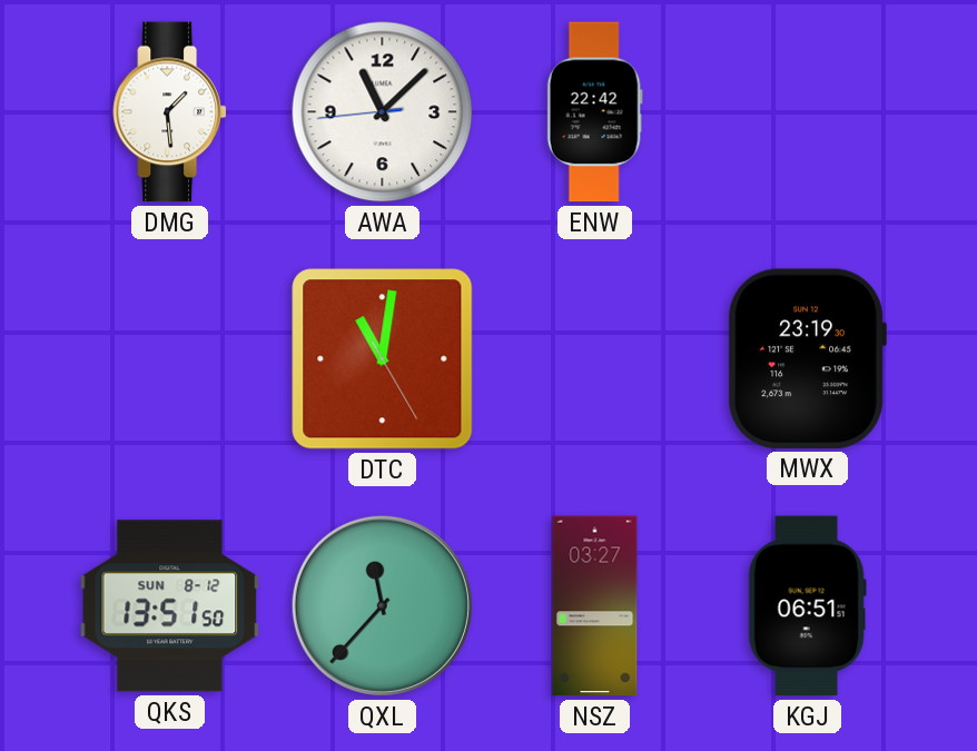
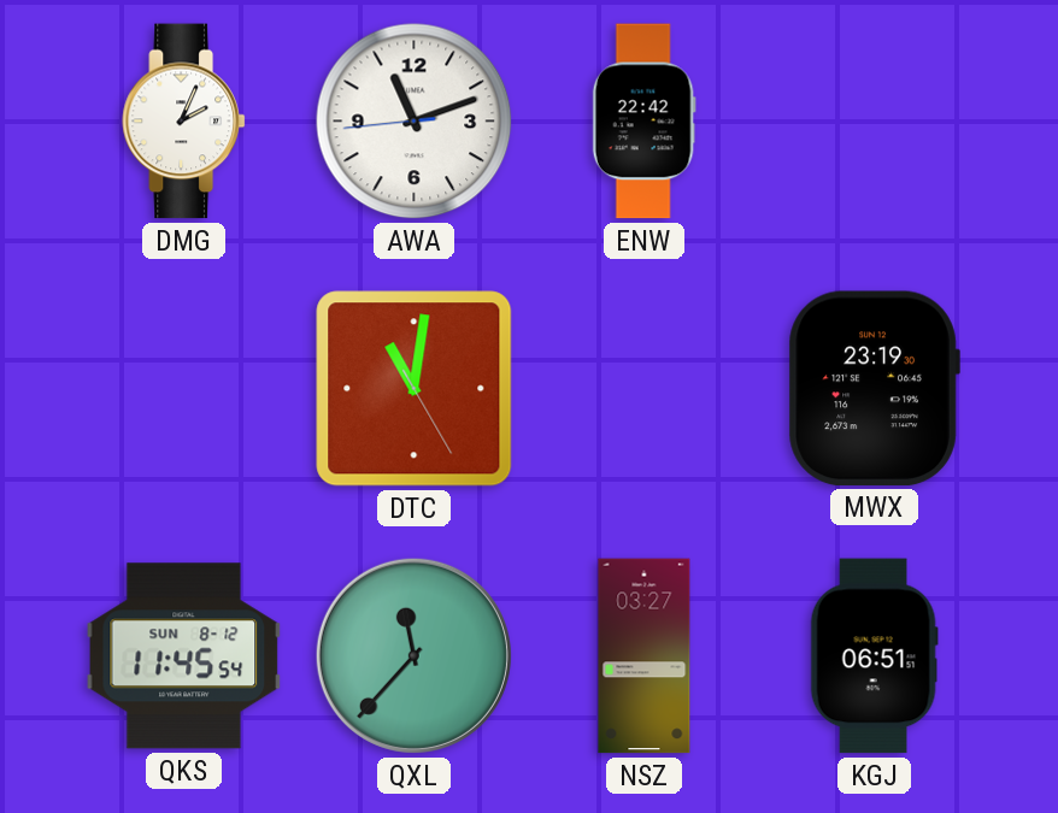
DMG: 1:29 -> 2:04
AWA: 11:07 -> 11:11
QKS: 13:51 -> 11:45
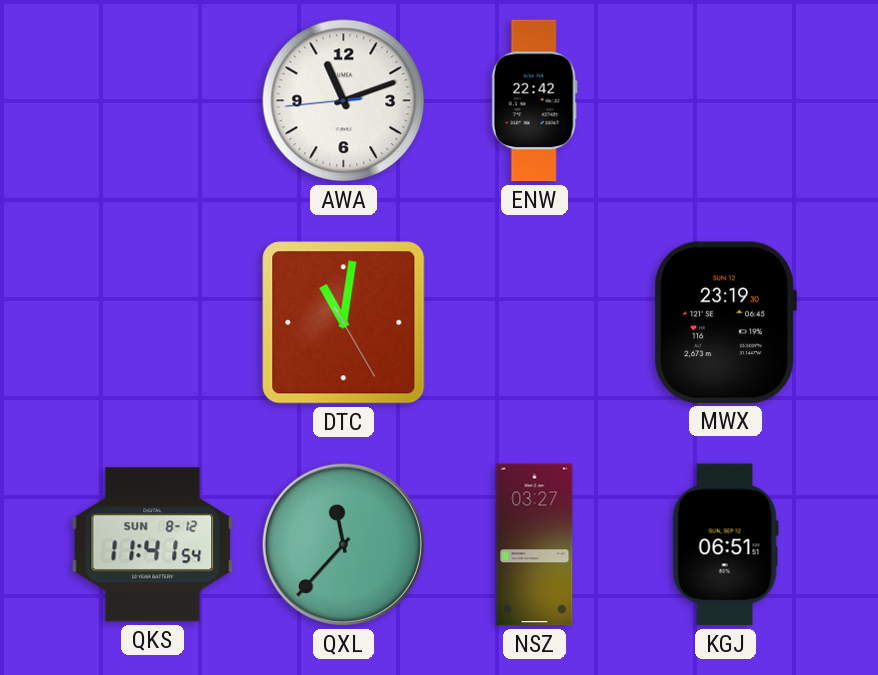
DMG: 2:04 -> none
QKS: 11:45 -> 11:41
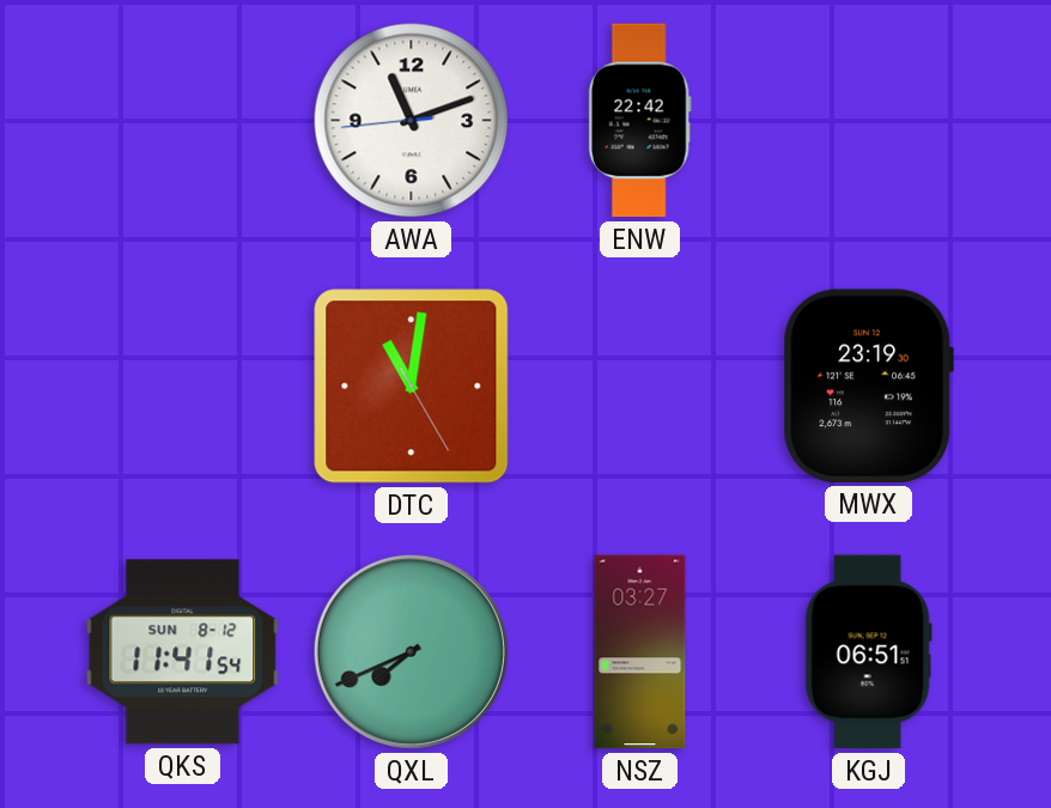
QXL: 11:37 -> 7:41
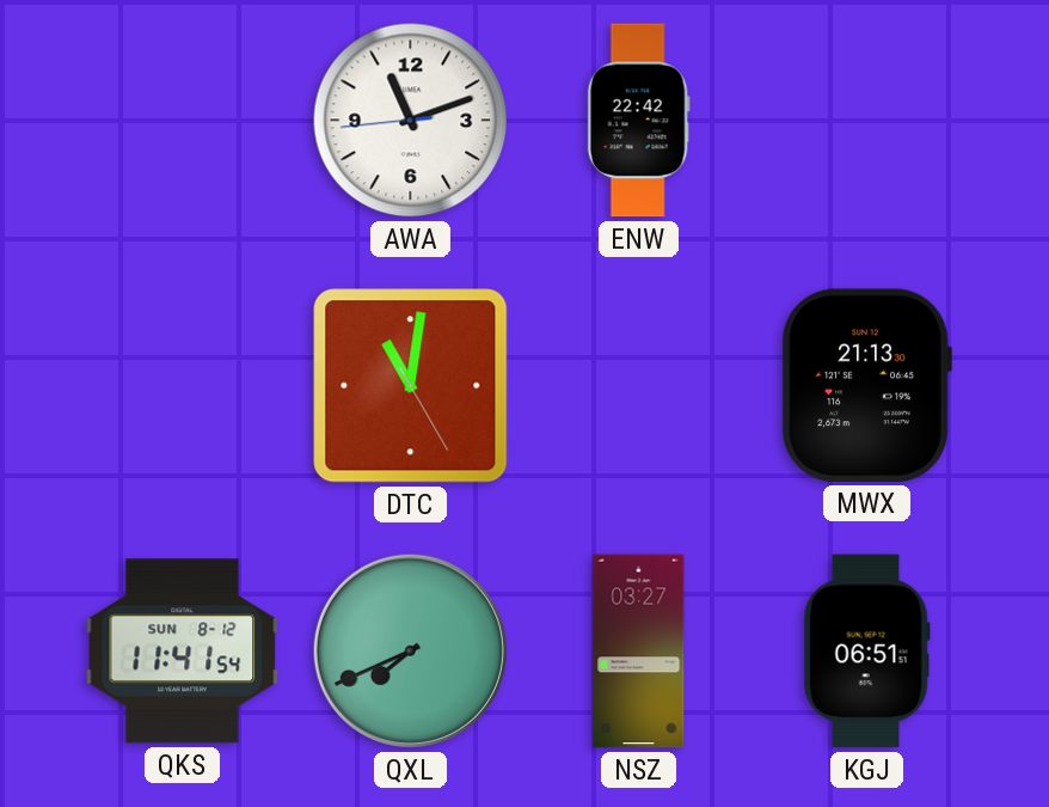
MWX: 23:19 -> 21:13
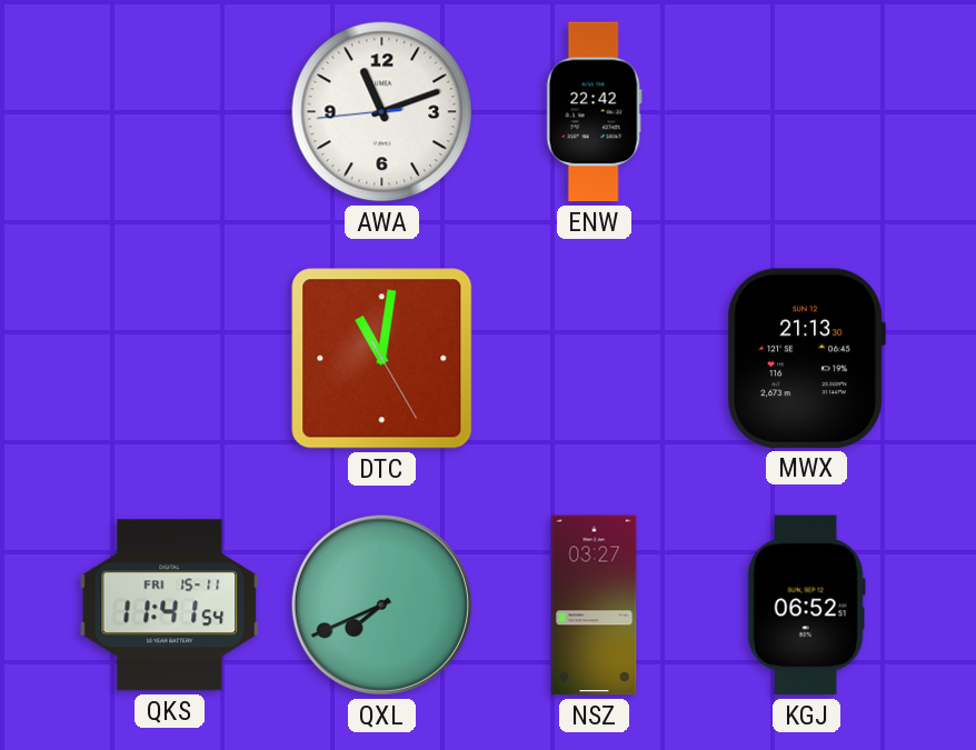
QKS date: SUN 8-12 -> FRI 15-11
KGJ: 06:51 -> 06:52
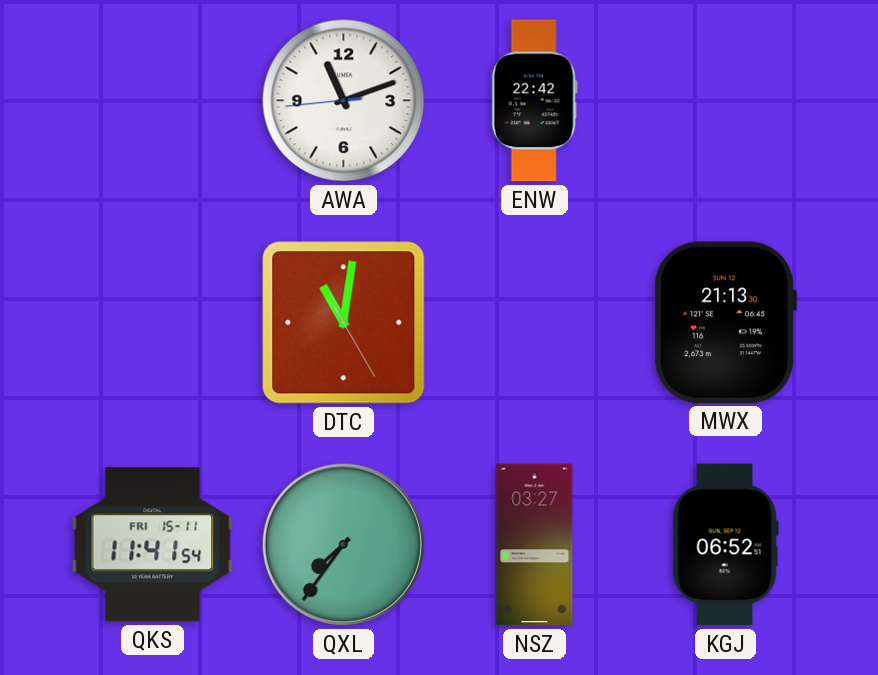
QXL: 7:41 -> 7:36
